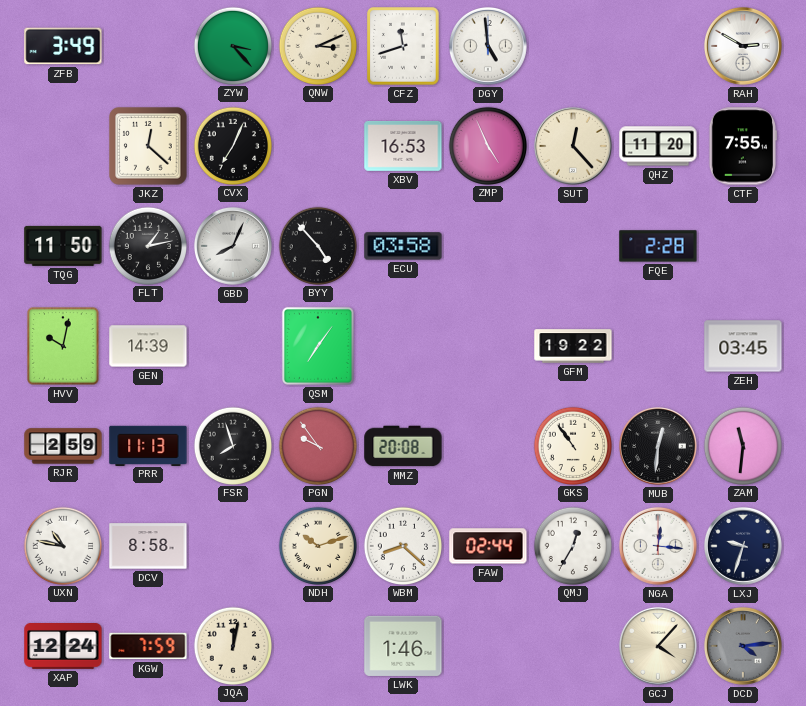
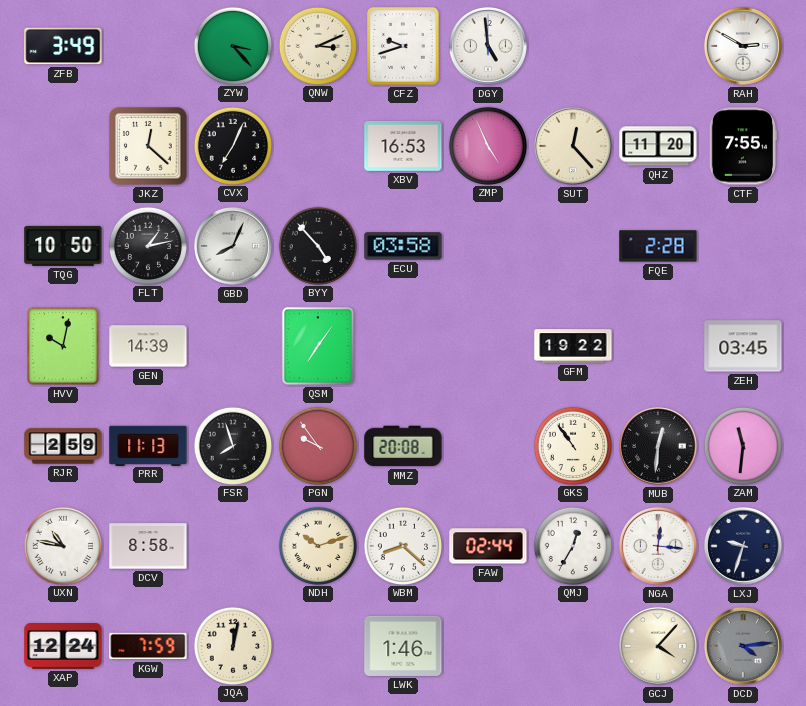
CFZ: 11:42 -> 9:42
TQG: 11:50 -> 10:50
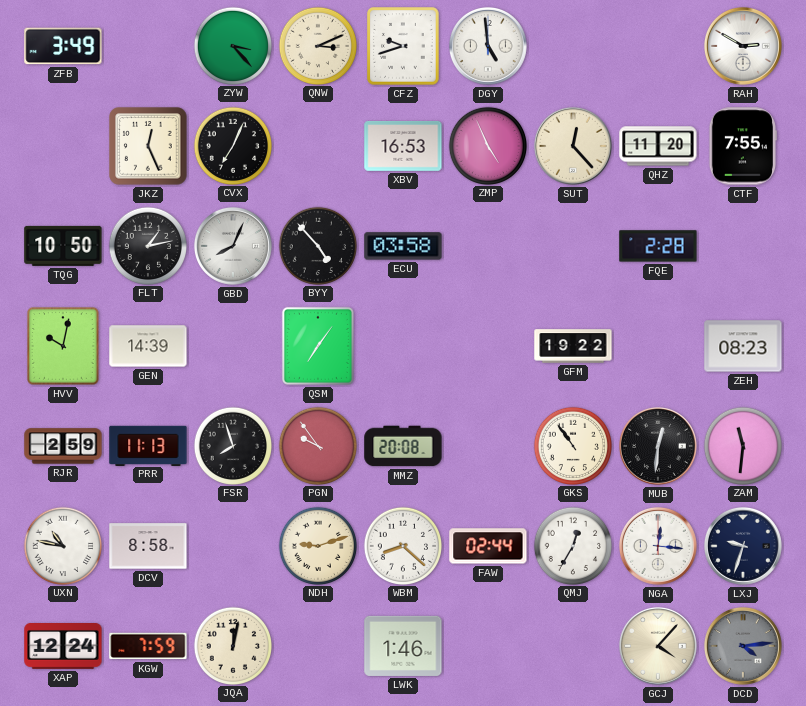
JKZ: 12:22 -> 12:26
ZEH: 03:45 -> 08:23
NDH: 10:12 -> 9:12
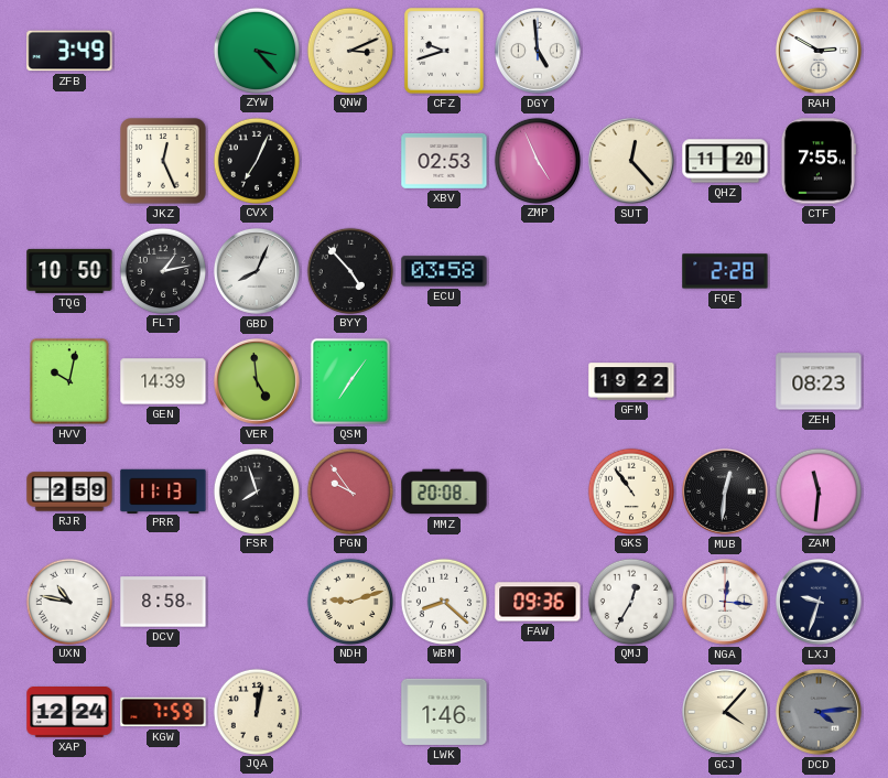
XBV: 16:53 -> 02:53
VER: none -> 4:59
FAW: 02:44 -> 09:36
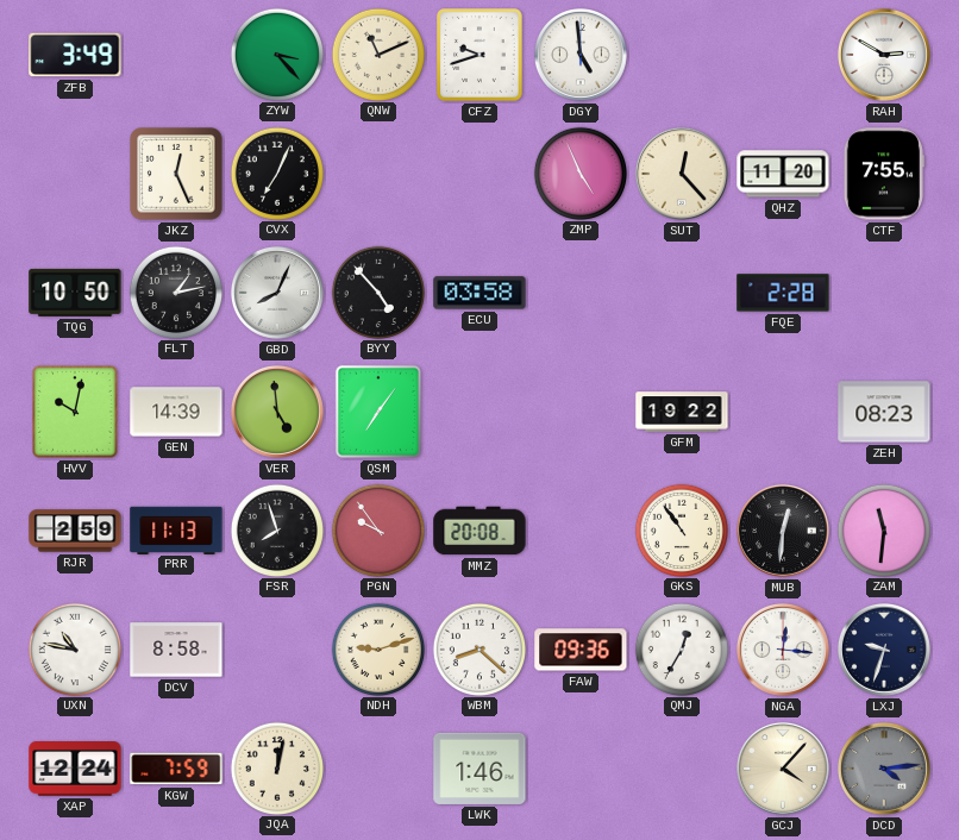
QNW: 3:11 -> 11:11
XBV: 02:53 -> none
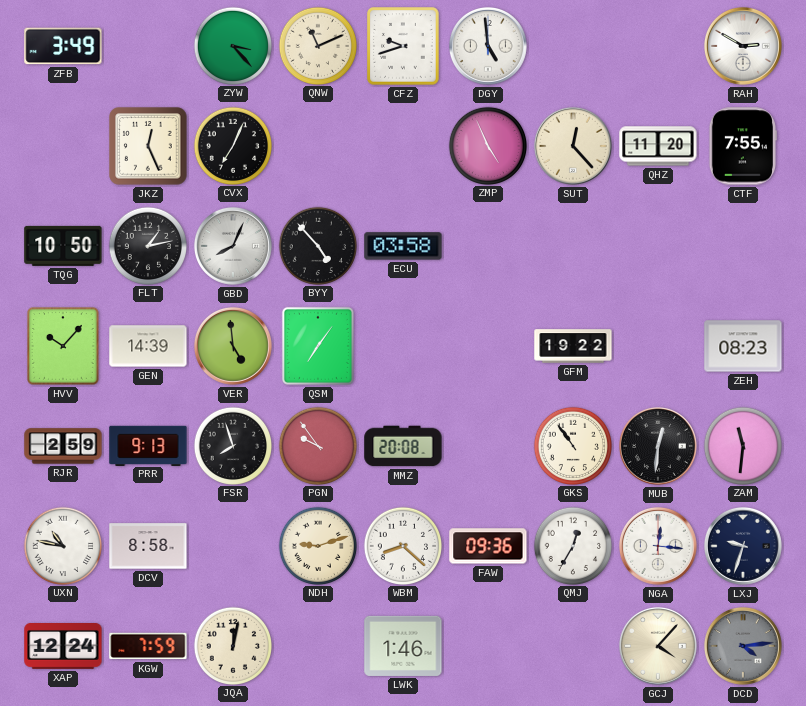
FQE: 2:28 -> none
HVV: 10:02 -> 10:07
PRR: 11:13 -> 9:13
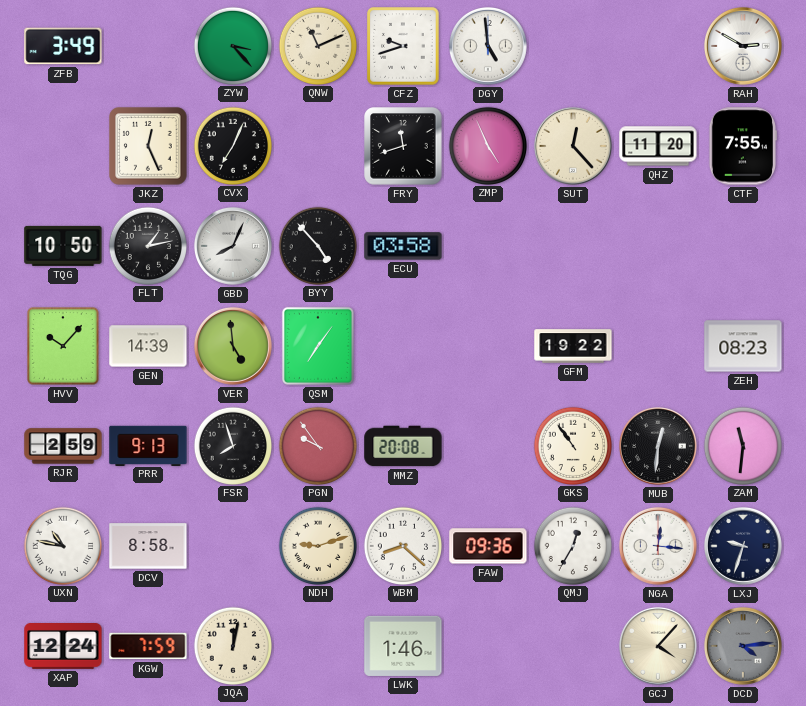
FRY: none -> 11:42
